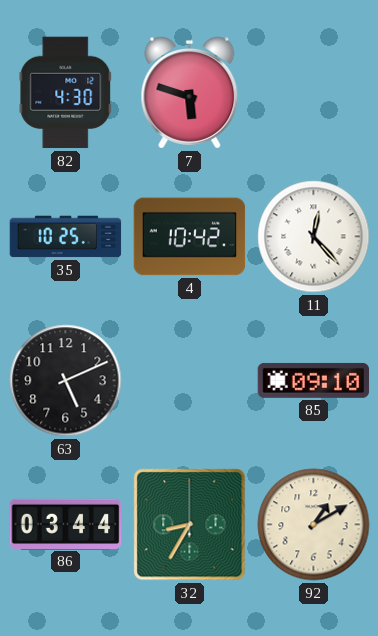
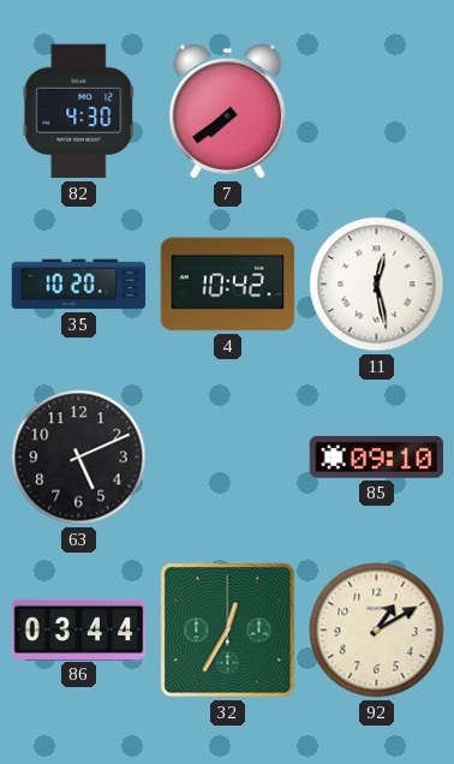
7: 5:48 -> 7:39
35: 10:25 -> 10:20
11: 12:23 -> 12:28
32: 8:35 -> 12:35
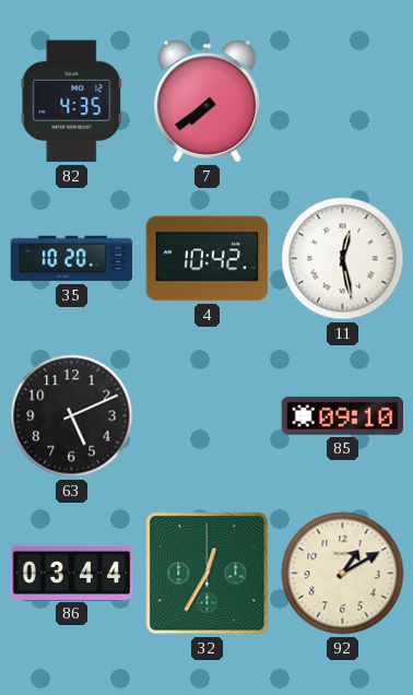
82: 4:30 -> 4:35
